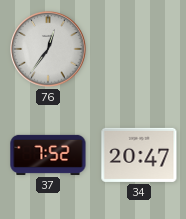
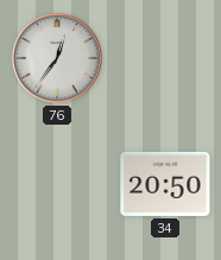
37: 7:52 -> none
34: 20:47 -> 20:50
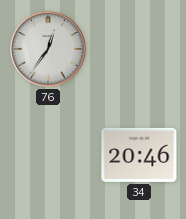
34: 20:50 -> 20:46
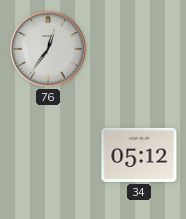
34: 20:46 -> 05:12
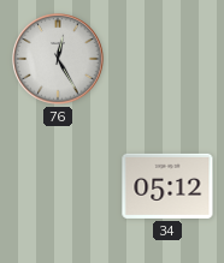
76: 12:36 -> 12:25
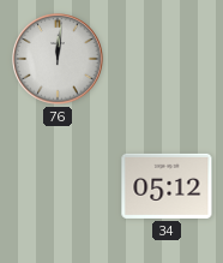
76: 12:25 -> 12:01
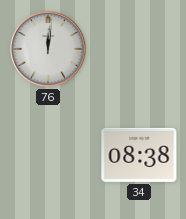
34: 05:12 -> 08:38
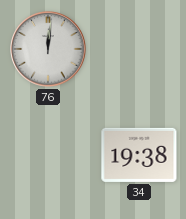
34: 08:38 -> 19:38
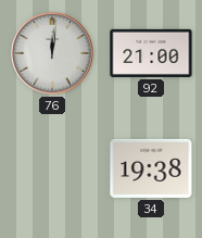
92: none -> 21:00
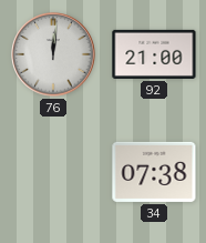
34: 19:38 -> 07:38
